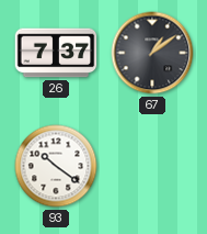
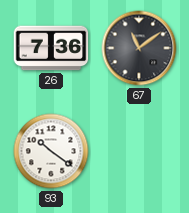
26: 7:37 -> 7:36
67: 1:09 -> 11:09
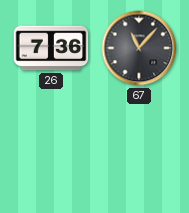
67: 11:09 -> 11:07
93: 10:21 -> none
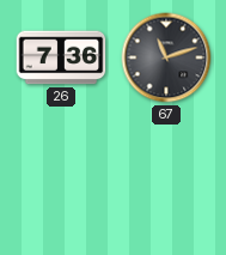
67: 11:07 -> 11:12
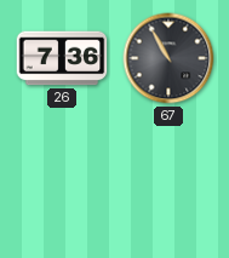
67: 11:12 -> 10:55
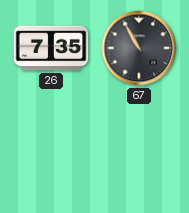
26: 7:36 -> 7:35
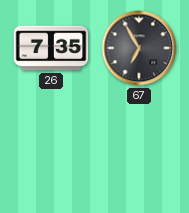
67: 10:55 -> 6:55
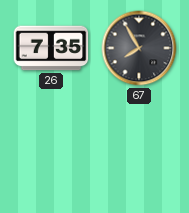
67: 6:55 -> 7:55
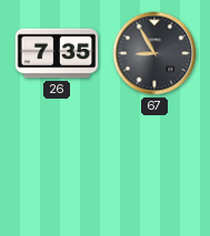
67: 7:55 -> 8:55
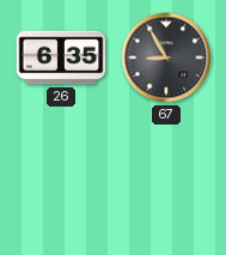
26: 7:35 -> 6:35
